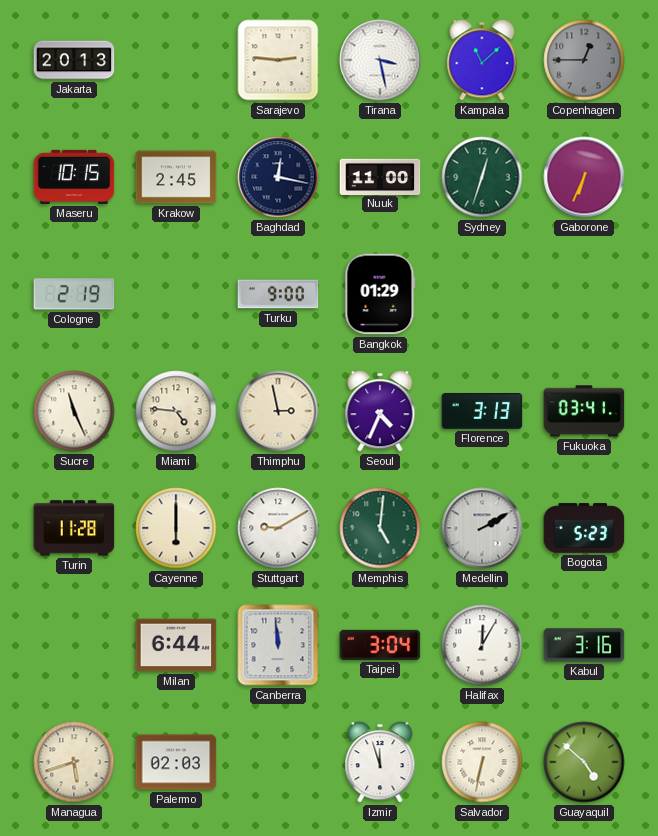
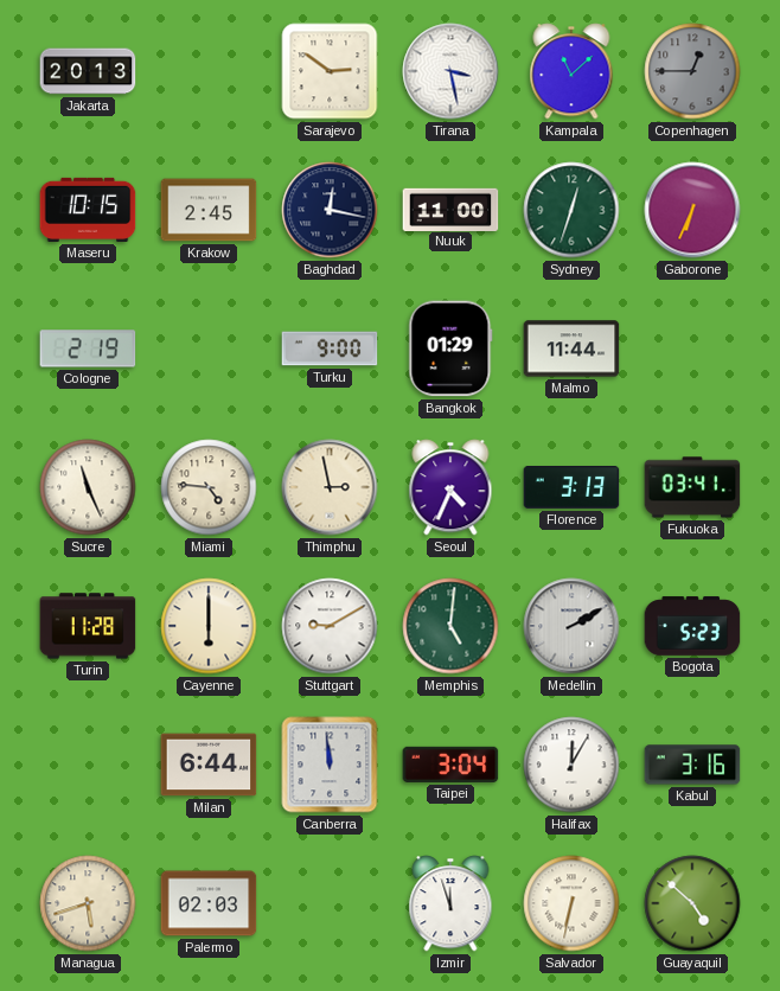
Sarajevo: 2:46 -> 2:51
Malmo: none -> 11:44
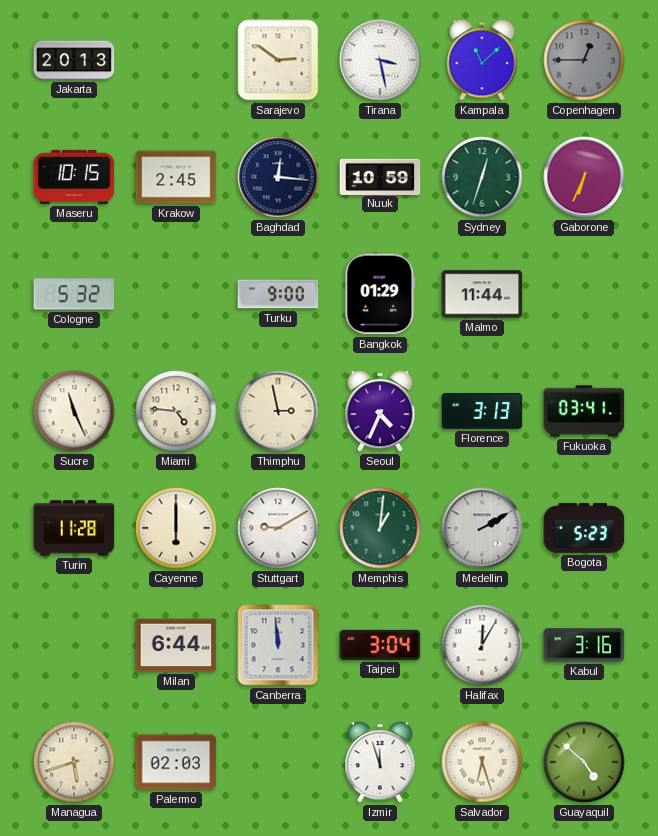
Baghdad: 12:17 -> 12:16
Nuuk: 11:00 -> 10:59
Cologne: 2:19 -> 5:32
Memphis: 5:01 -> 1:01
Salvador: 6:32 -> 6:27
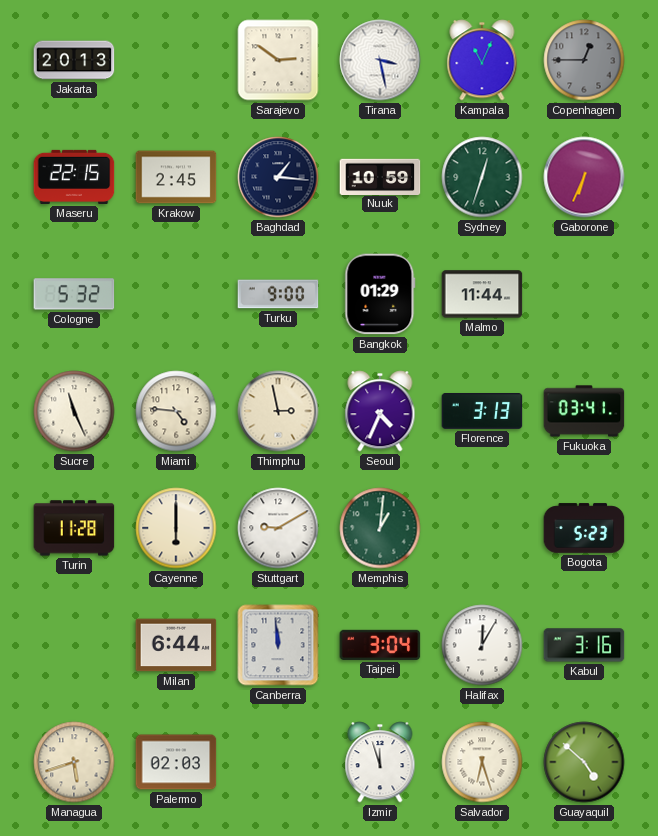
Kampala: 11:08 -> 11:04
Maseru: 10:15 -> 22:15
Baghdad: 12:16 -> 1:16
Medellin: 2:10 -> none
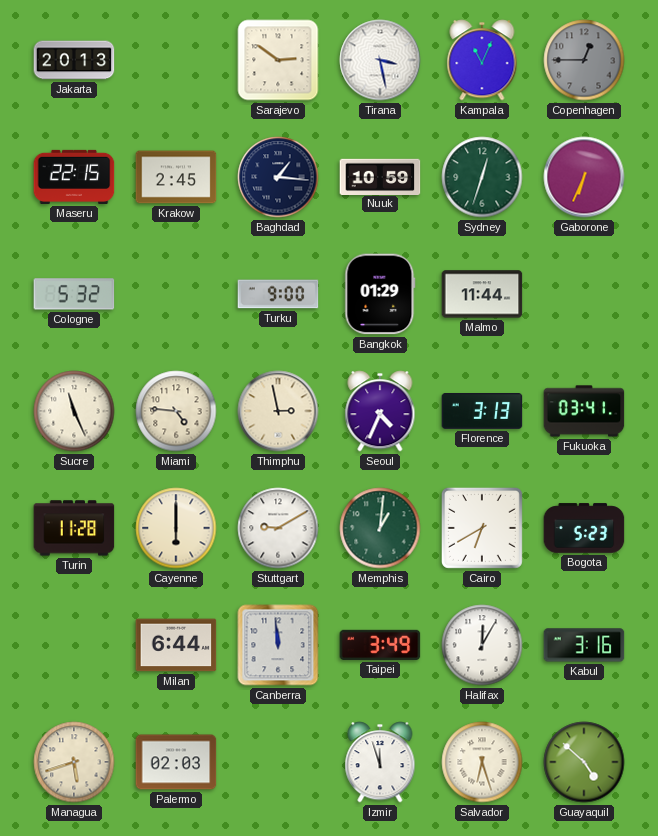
Cairo: none -> 6:40
Taipei: 3:04 -> 3:49
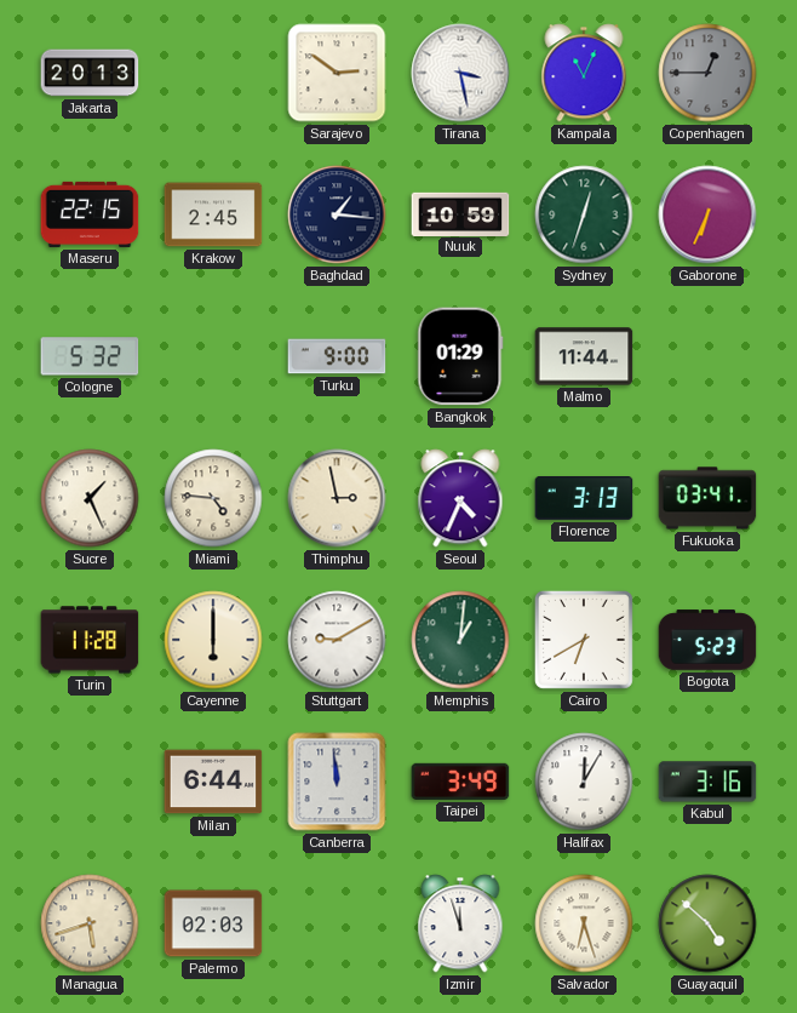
Sucre: 11:26 -> 1:26
